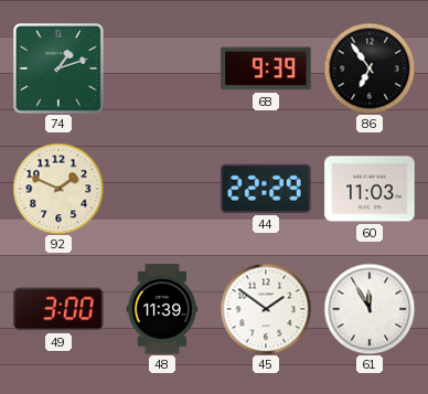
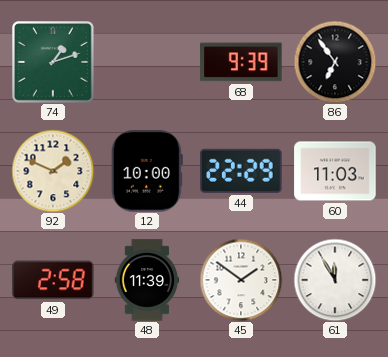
12: none -> 10:00
49: 3:00 -> 2:58
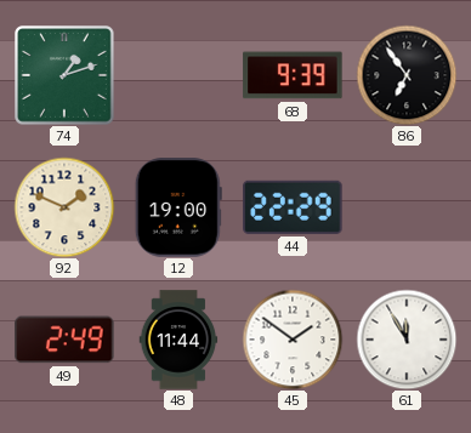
12: 10:00 -> 19:00
60: 11:03 -> none
49: 2:58 -> 2:49
48: 11:39 -> 11:44
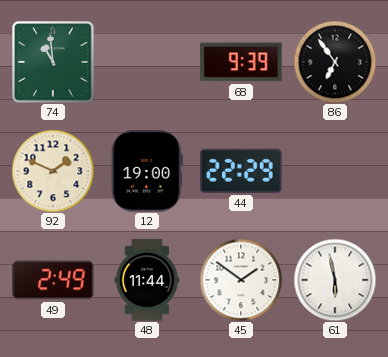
74: 1:12 -> 10:59
61: 11:55 -> 5:58
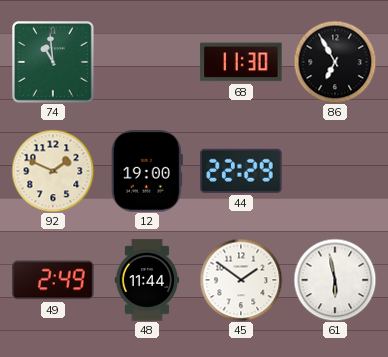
68: 9:39 -> 11:30
86: 6:54 -> 6:55
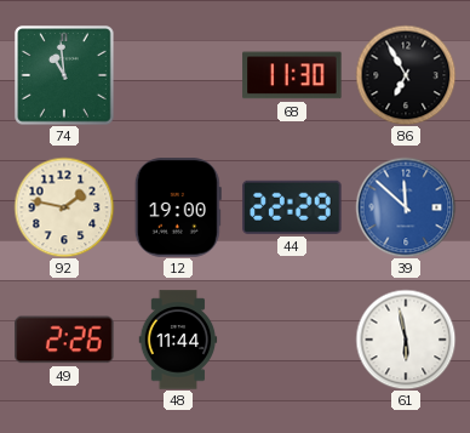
92: 1:49 -> 1:47
39: none -> 11:52
49: 2:49 -> 2:26
45: 1:51 -> none
